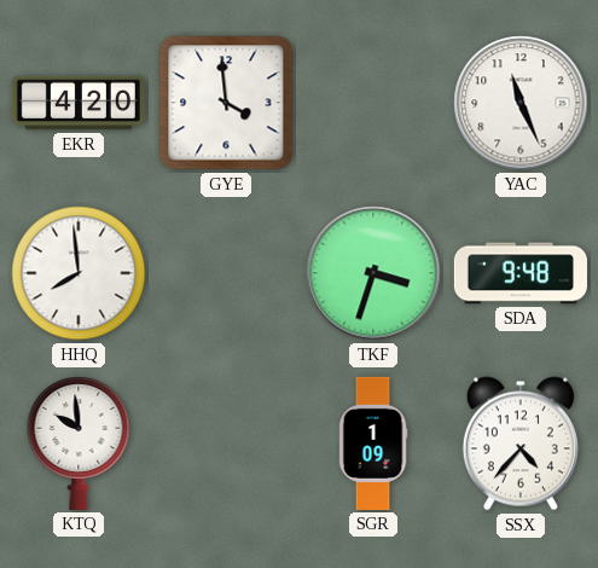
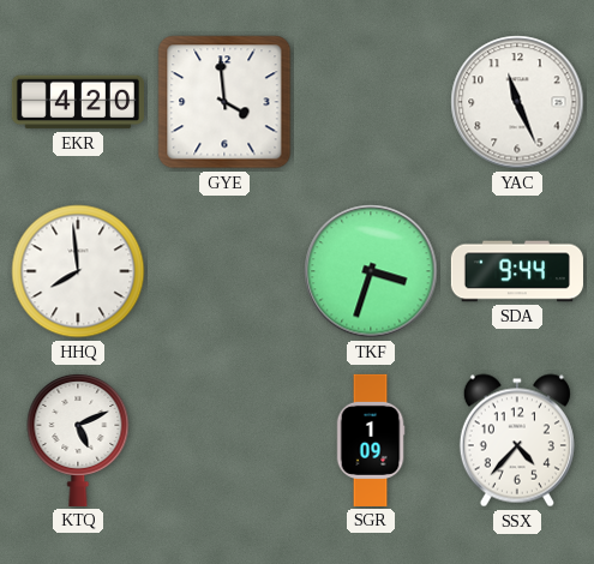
SDA: 9:48 -> 9:44
KTQ: 9:59 -> 5:11
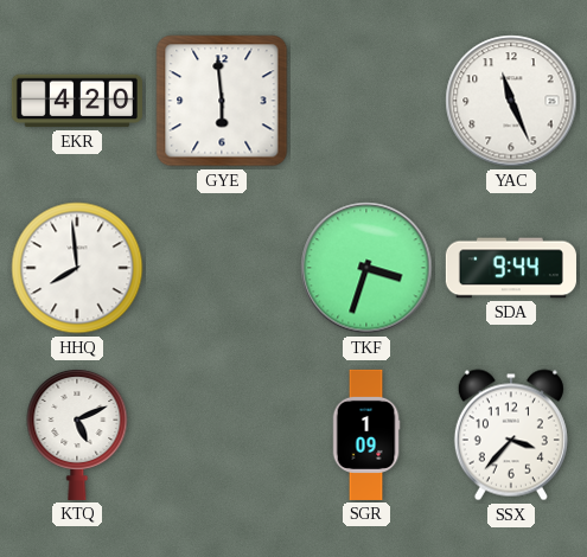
GYE: 3:59 -> 5:59
SSX: 4:37 -> 3:37
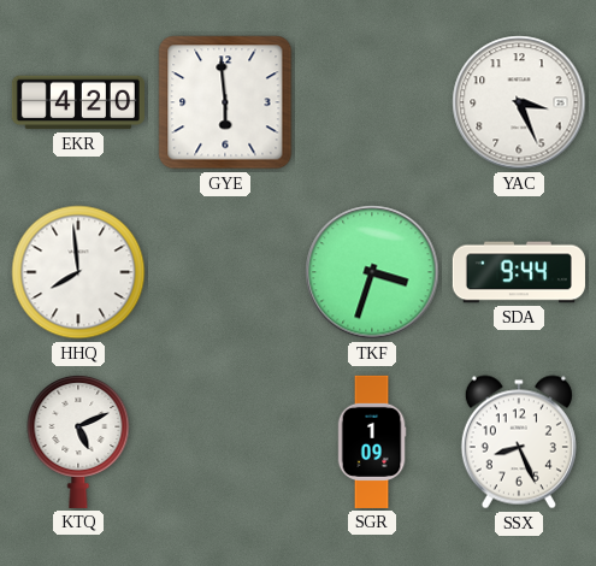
YAC: 11:26 -> 3:26
SSX: 3:37 -> 8:26
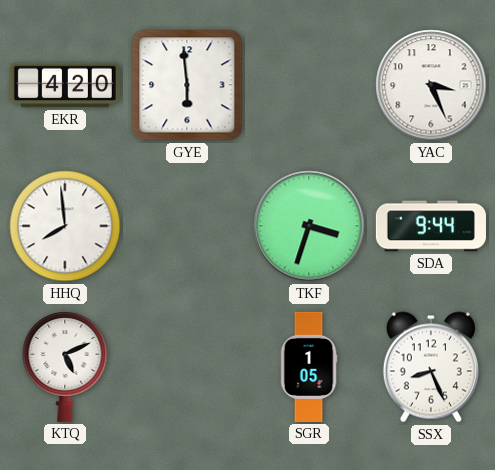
SGR: 1:09 -> 1:05
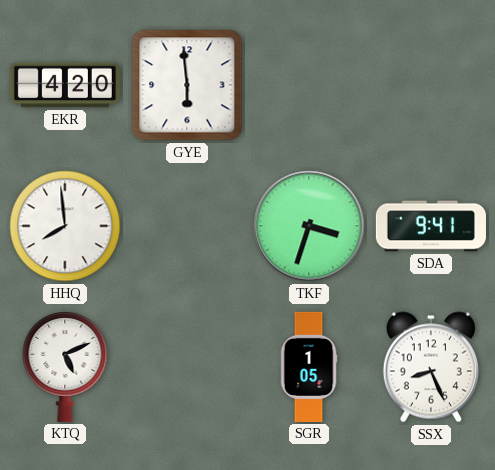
YAC: 3:26 -> none
SDA: 9:44 -> 9:41
